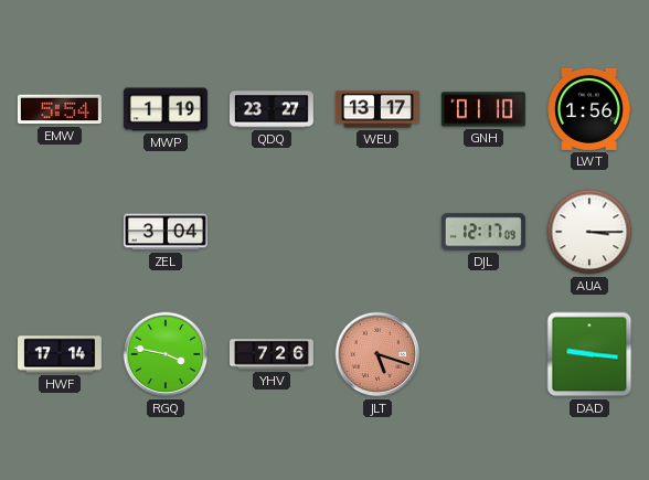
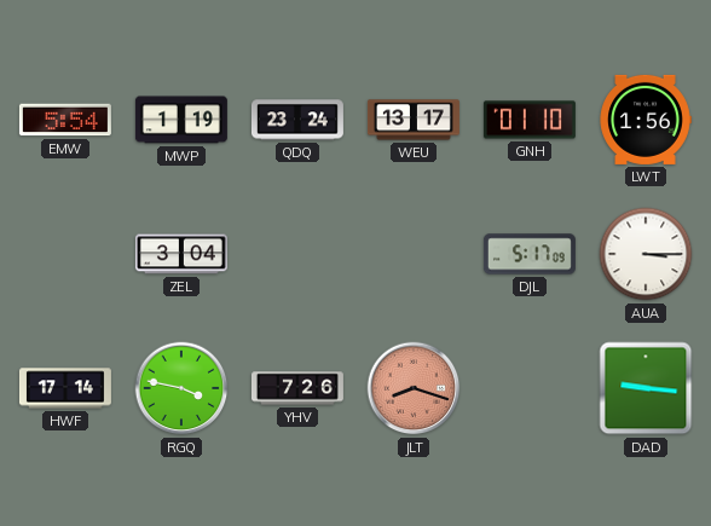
QDQ: 23:27 -> 23:24
DJL: 12:17 -> 5:17
JLT: 5:18 -> 8:18
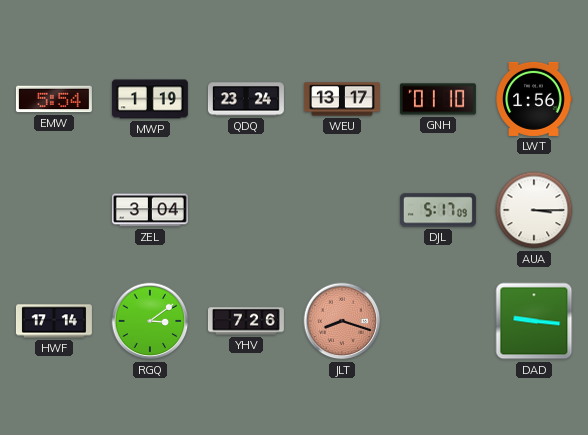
RGQ: 3:47 -> 3:09
